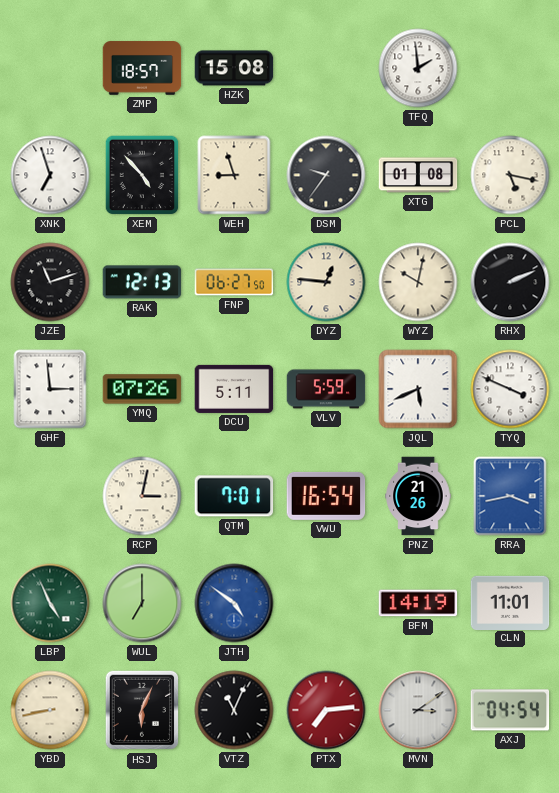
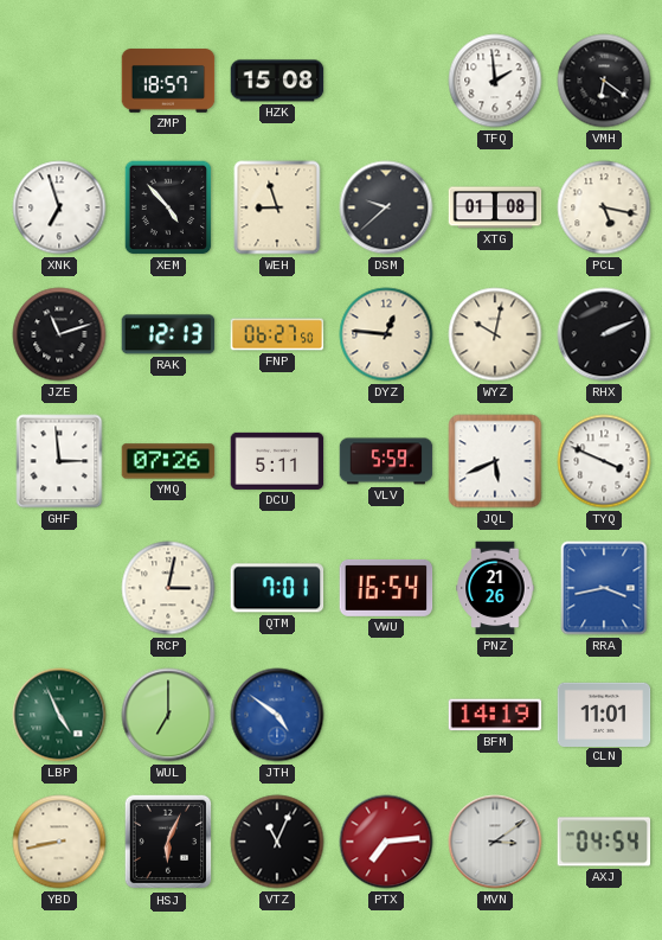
VMH: none -> 6:21
DSM: 9:36 -> 9:38
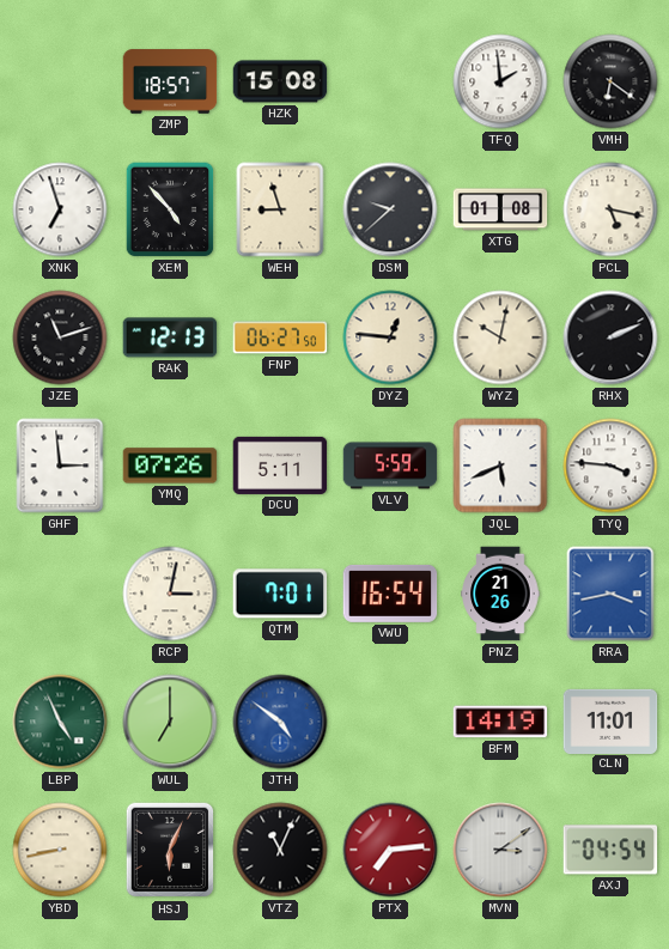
TYQ: 3:49 -> 3:46
